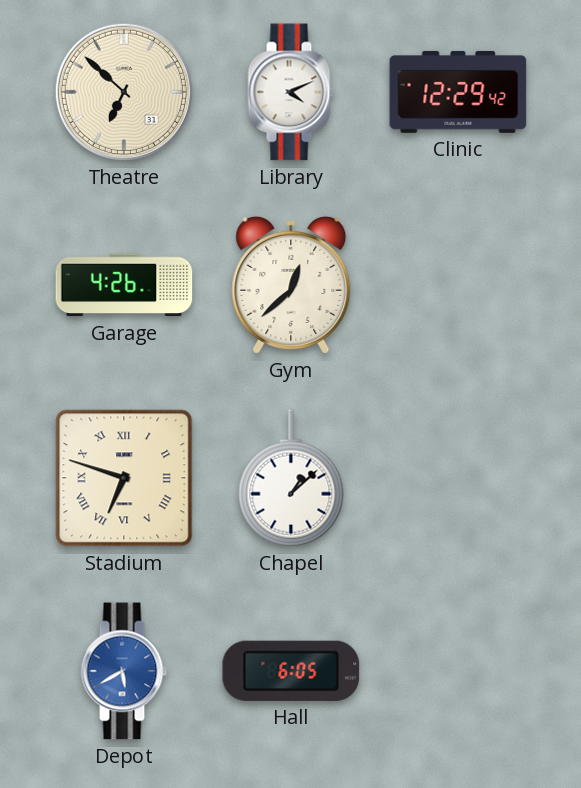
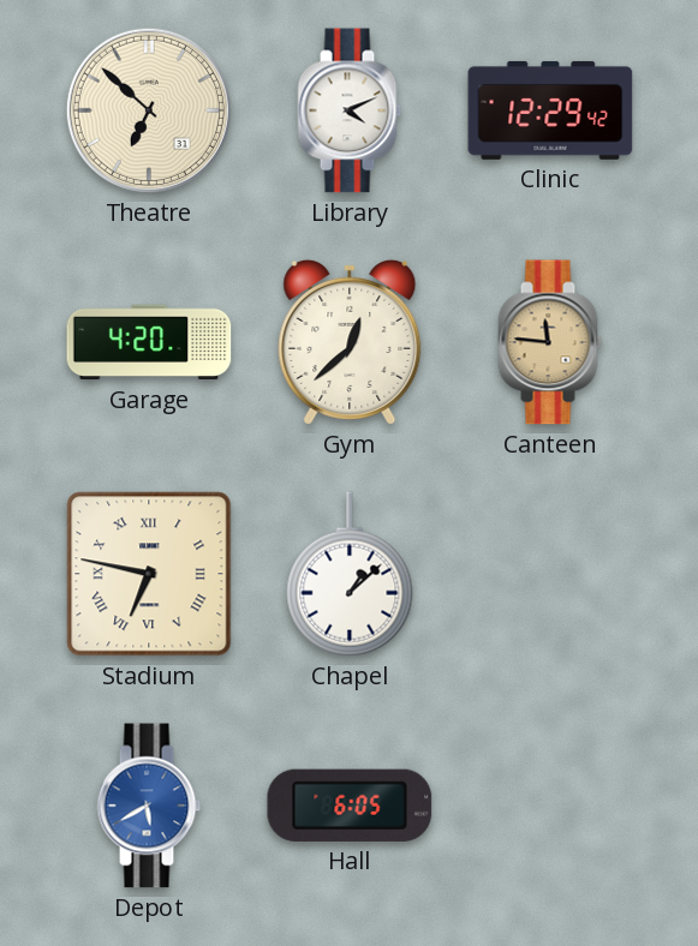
Garage: 4:26 -> 4:20
Canteen: none -> 11:46
Stadium: 6:48 -> 6:47
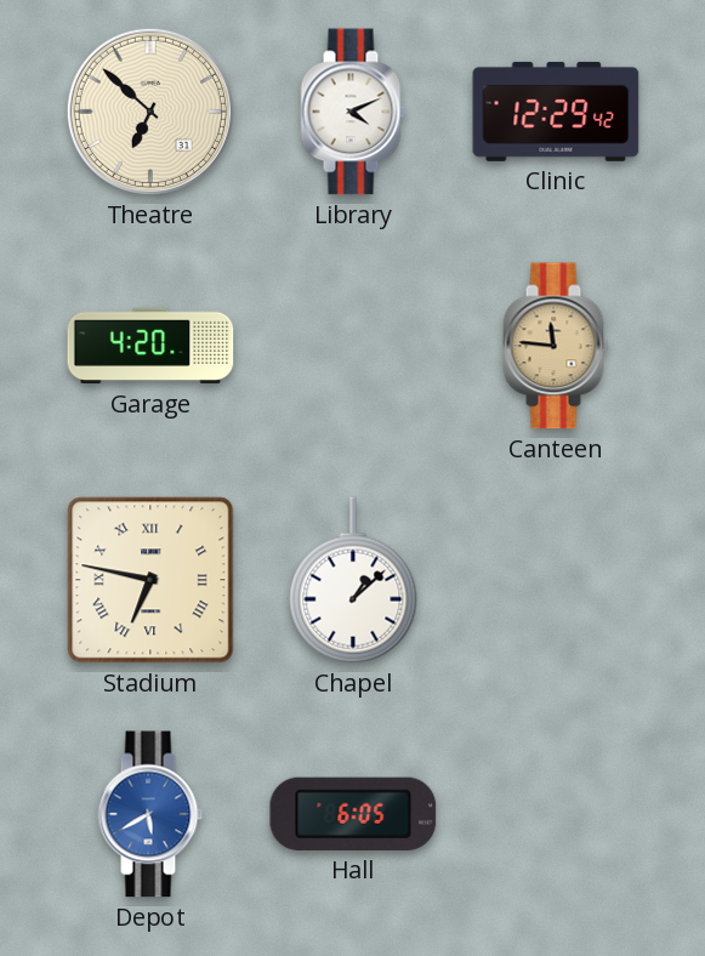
Gym: 12:38 -> none
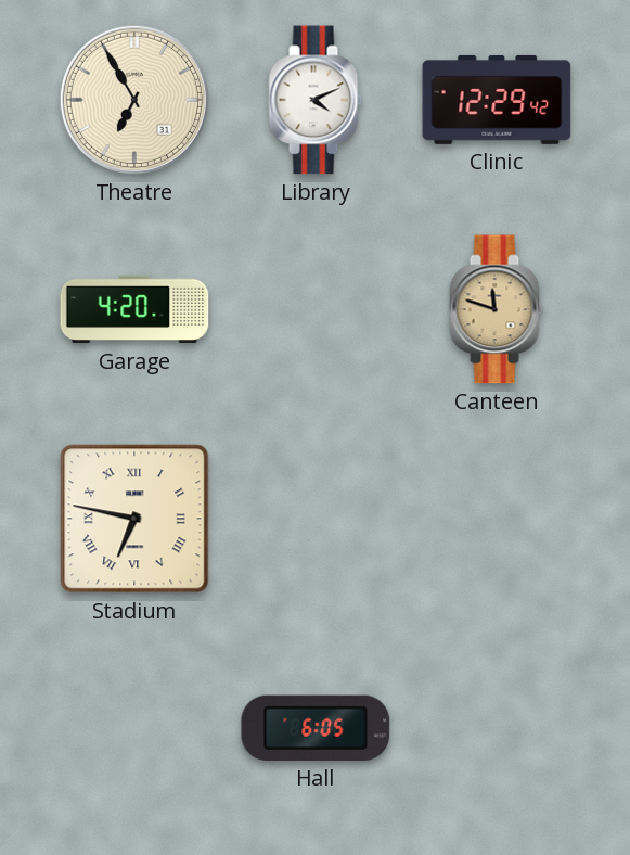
Theatre: 6:52 -> 6:55
Canteen: 11:46 -> 11:48
Chapel: 1:08 -> none
Depot: 5:40 -> none
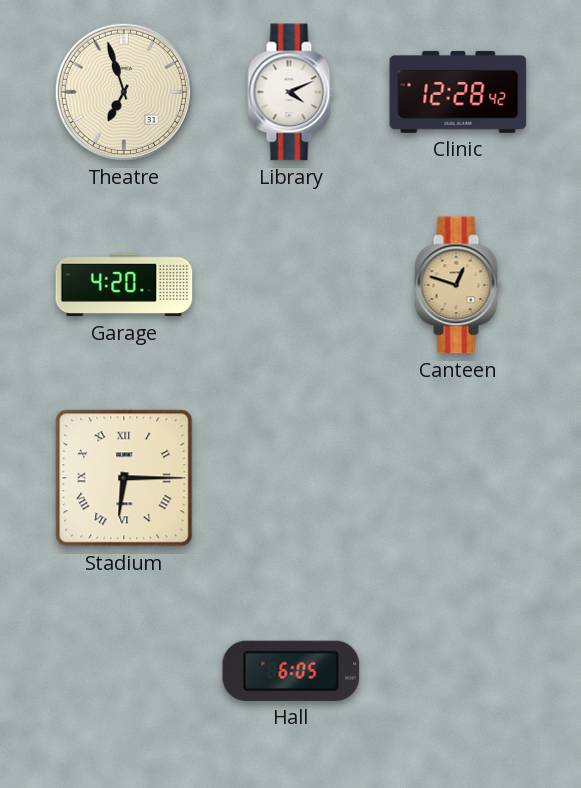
Theatre: 6:55 -> 6:57
Clinic: 12:29 -> 12:28
Canteen: 11:48 -> 12:48
Stadium: 6:47 -> 6:15
